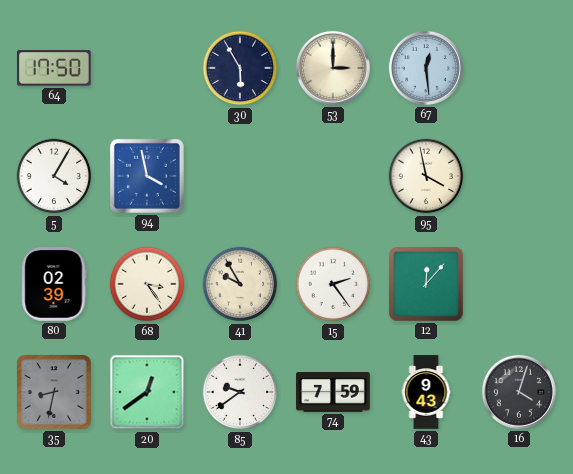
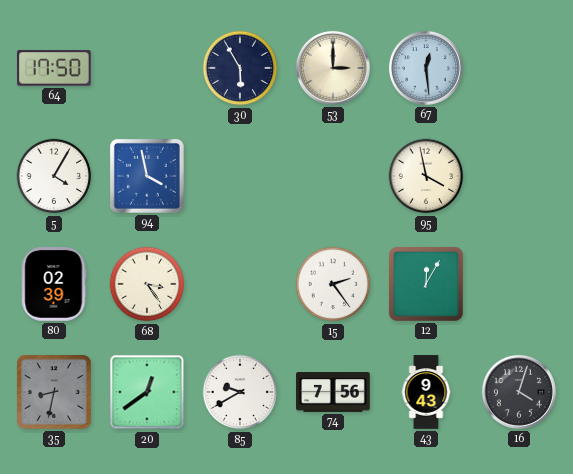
41: 9:55 -> none
12: 12:07 -> 12:05
85: 9:39 -> 9:40
74: 7:59 -> 7:56
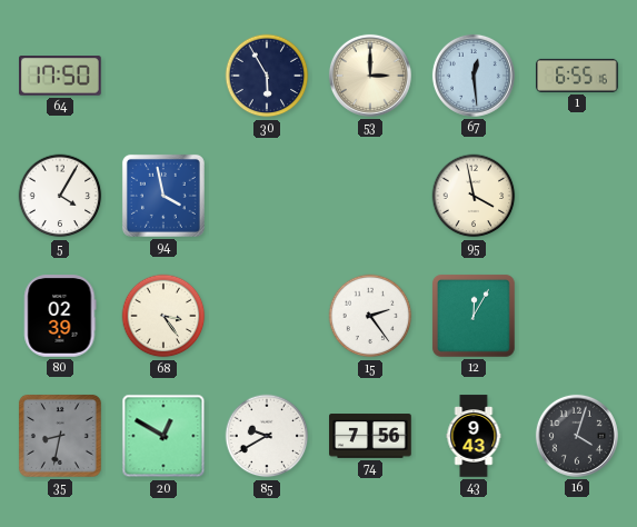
1: none -> 6:55
20: 12:39 -> 12:50
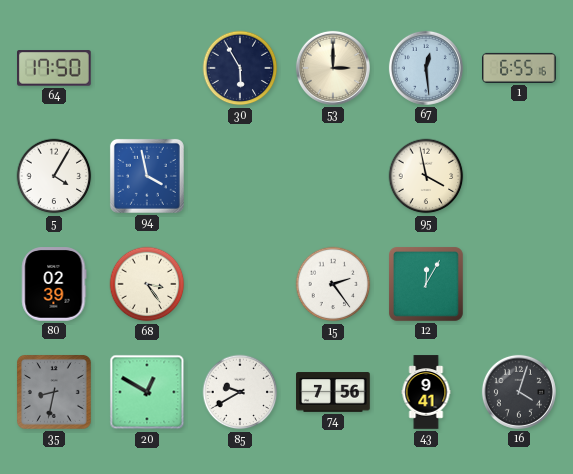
43: 9:43 -> 9:41
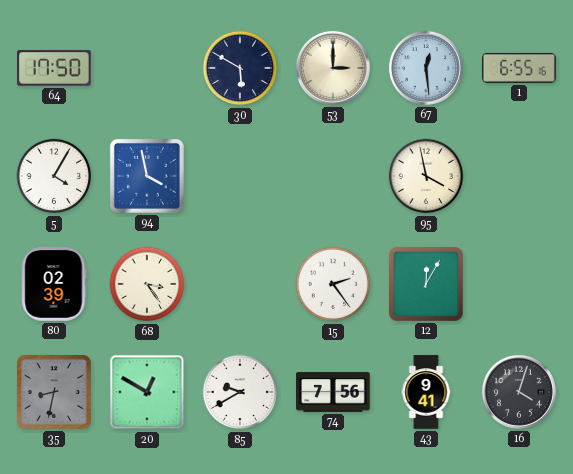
30: 5:55 -> 5:50
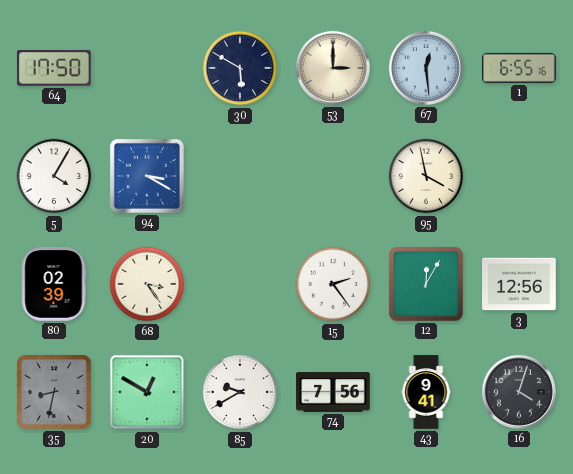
94: 3:58 -> 3:20
3: none -> 12:56
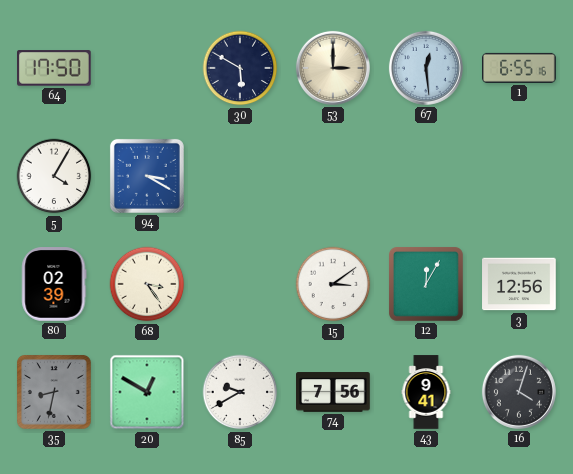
95: 3:58 -> none
15: 2:24 -> 3:09
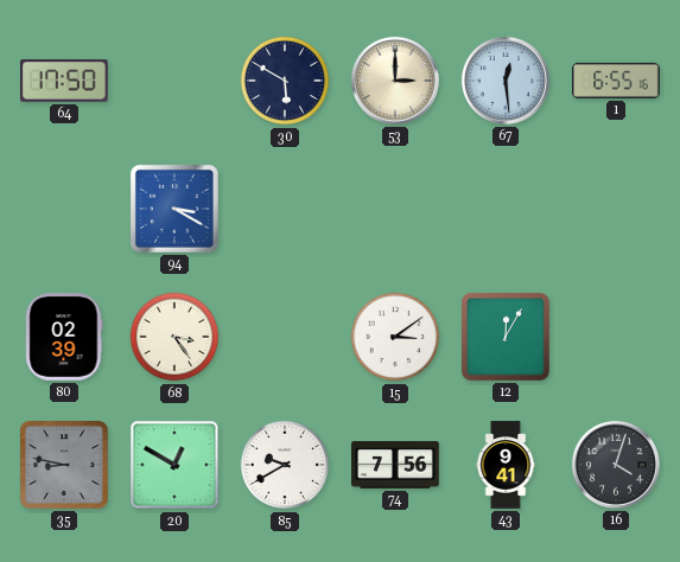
5: 4:05 -> none
3: 12:56 -> none
35: 8:32 -> 8:47
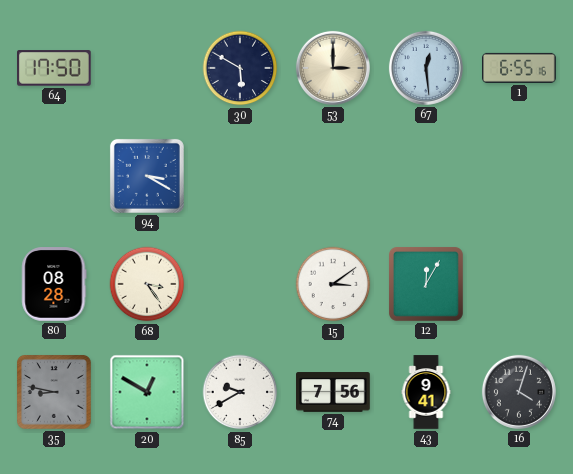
80: 02:39 -> 08:28
